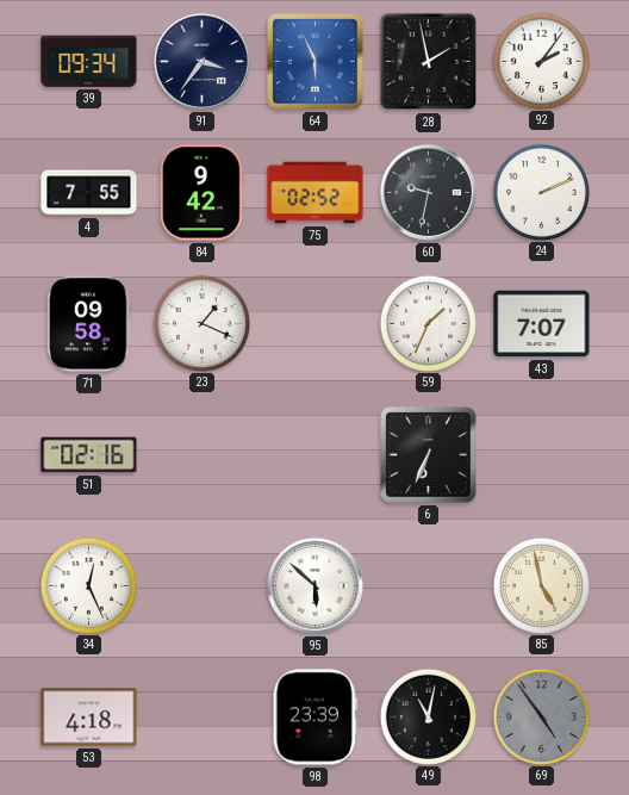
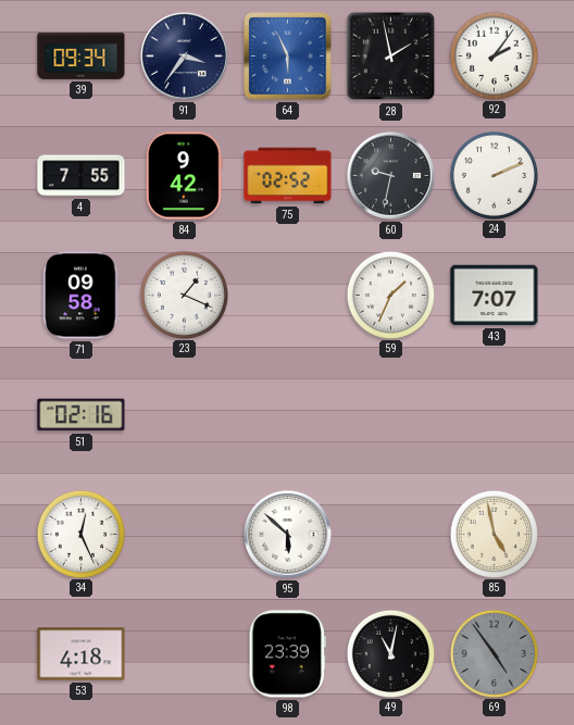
6: 6:34 -> none
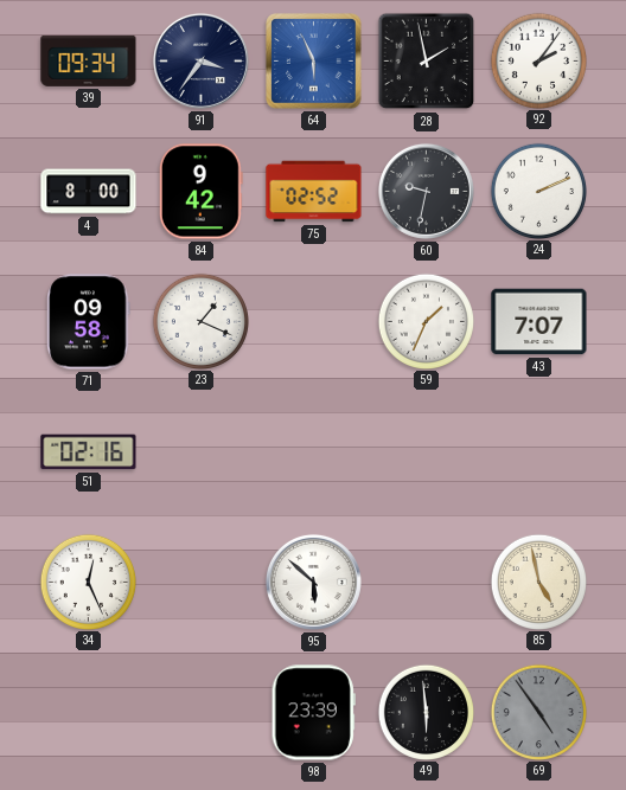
4: 7:55 -> 8:00
53: 4:18 -> none
49: 11:02 -> 5:59
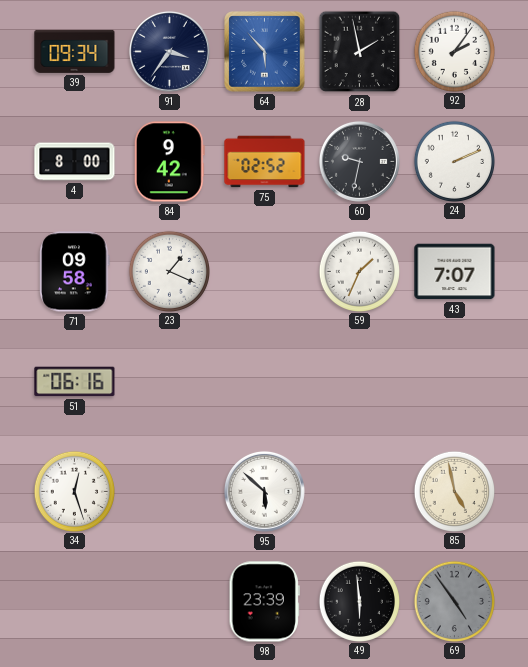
64: 5:56 -> 5:53
51: 02:16 -> 06:16
34: 12:26 -> 12:27
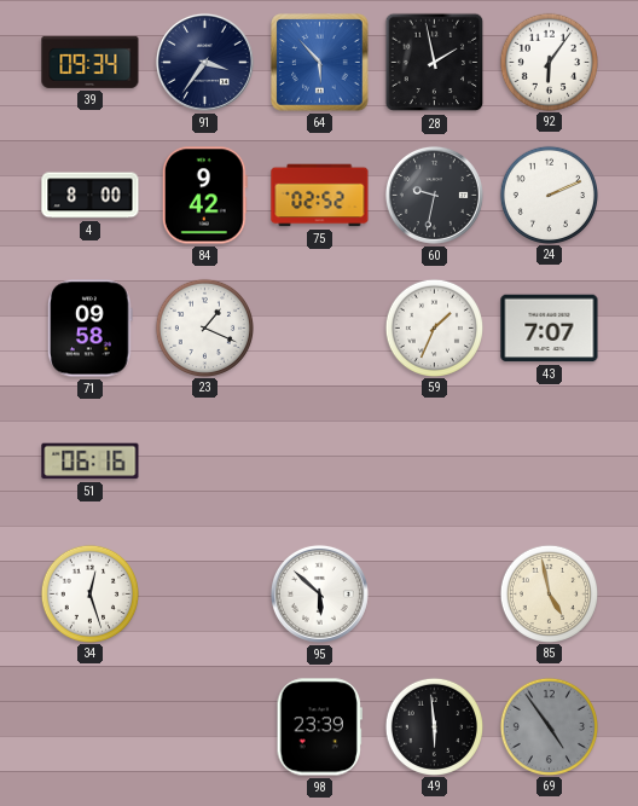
92: 2:06 -> 6:06
